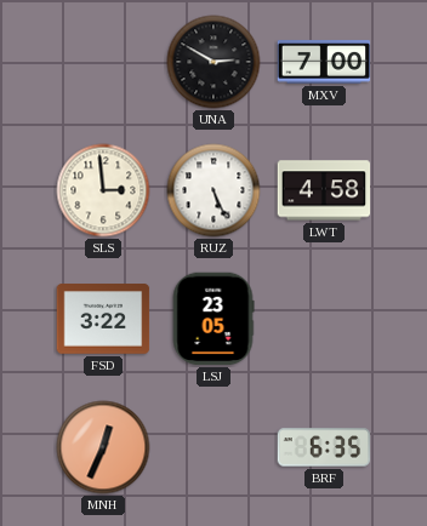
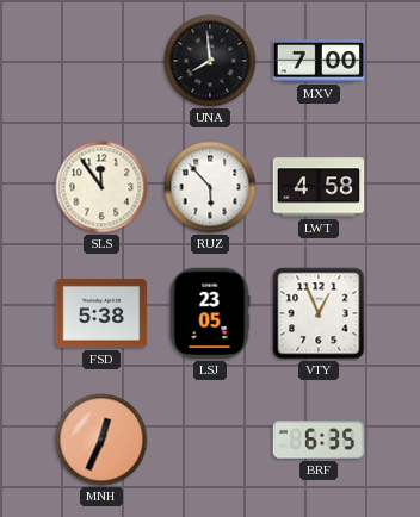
UNA: 2:50 -> 7:59
SLS: 2:59 -> 11:54
RUZ: 5:26 -> 5:53
FSD: 3:22 -> 5:38
VTY: none -> 12:56
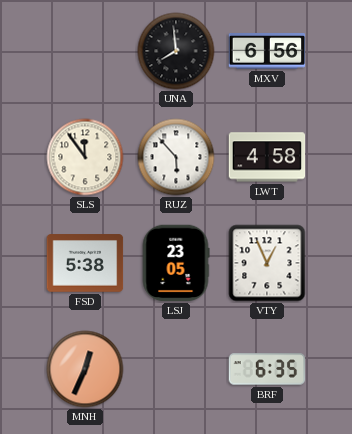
MXV: 7:00 -> 6:56
